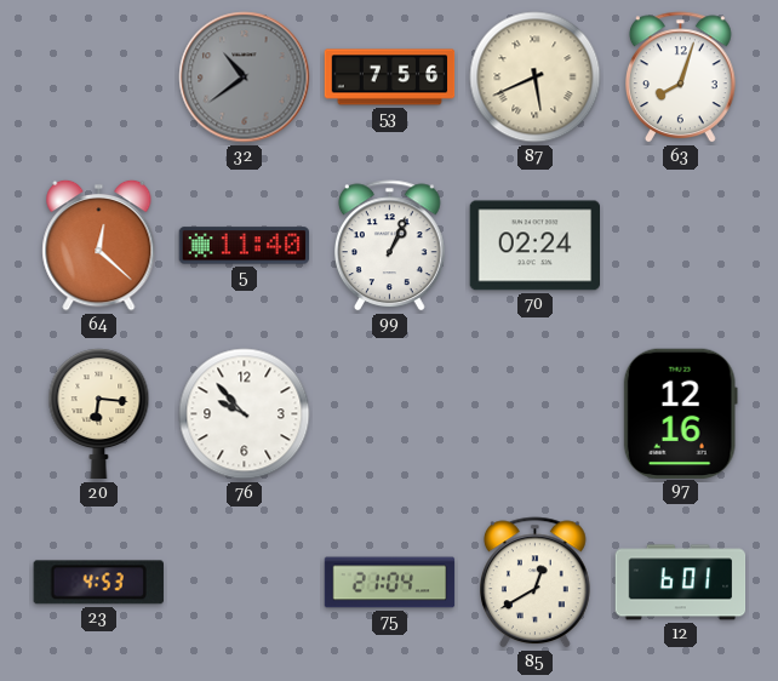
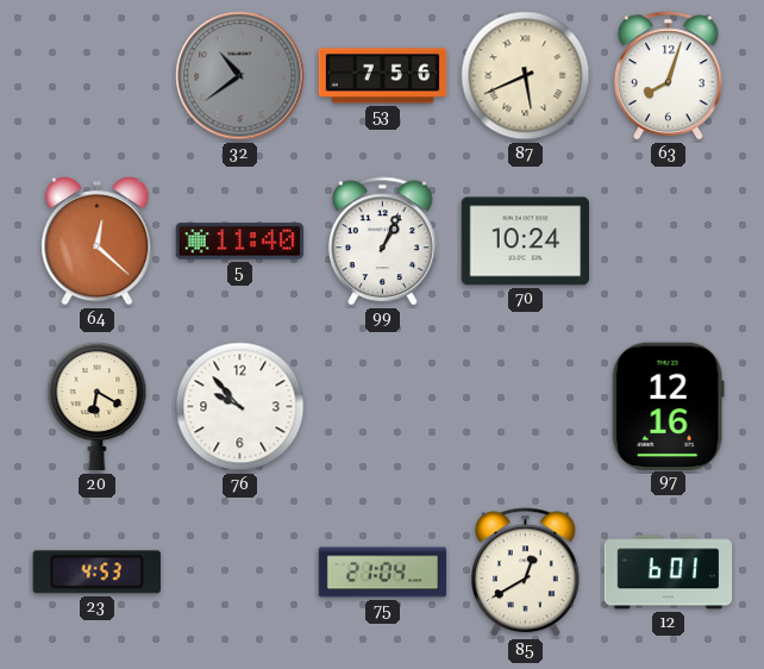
70: 02:24 -> 10:24
20: 6:16 -> 6:20
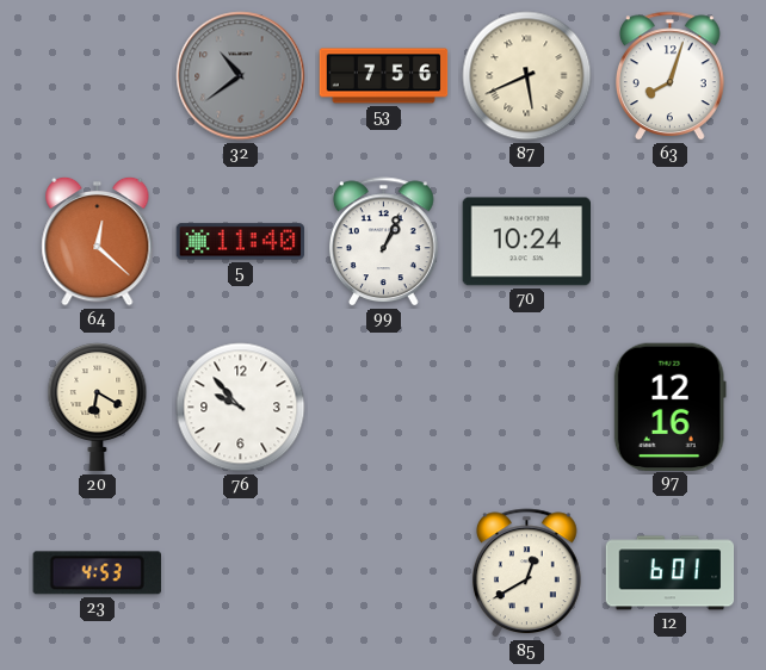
75: 21:04 -> none
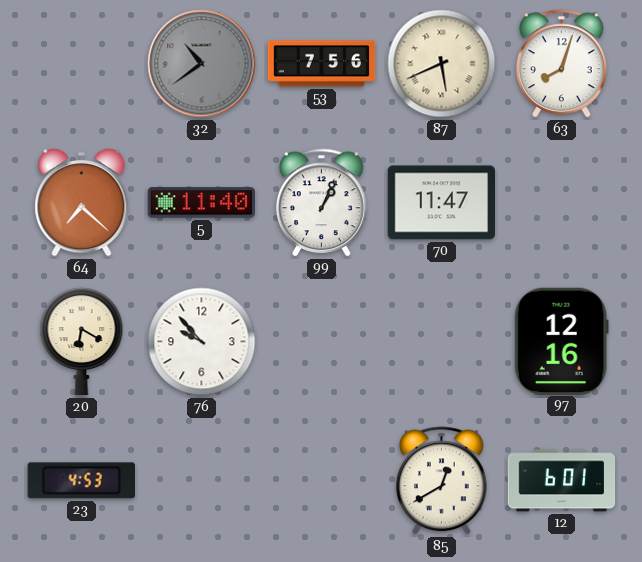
64: 12:22 -> 7:22
70: 10:24 -> 11:47
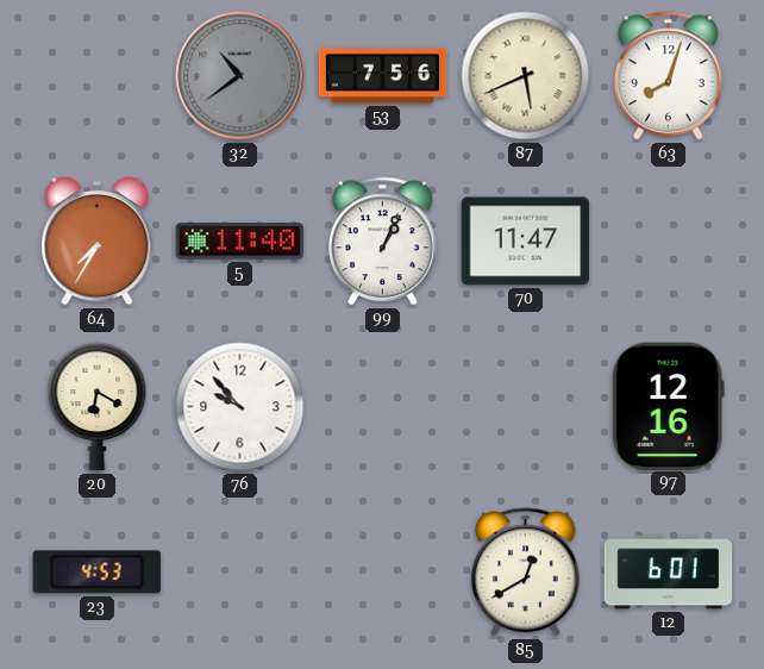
64: 7:22 -> 7:35
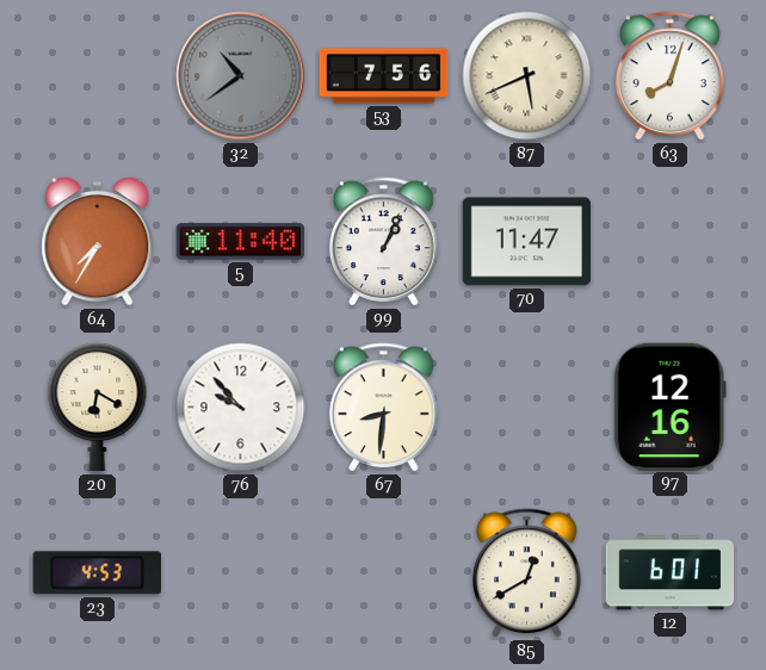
67: none -> 8:31
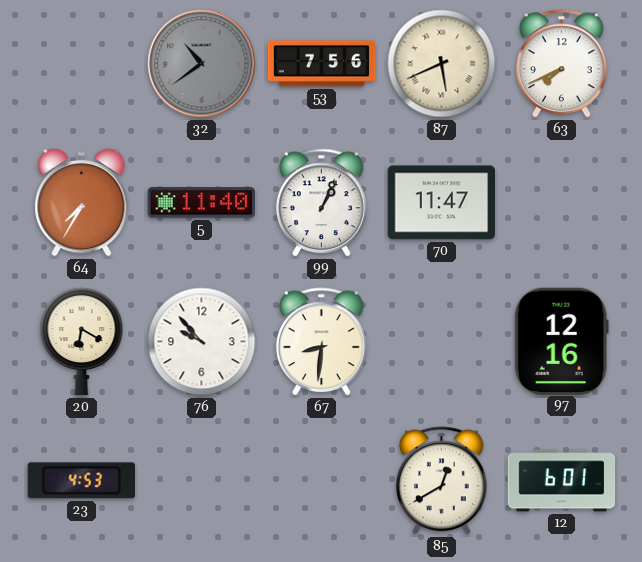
63: 8:03 -> 7:41
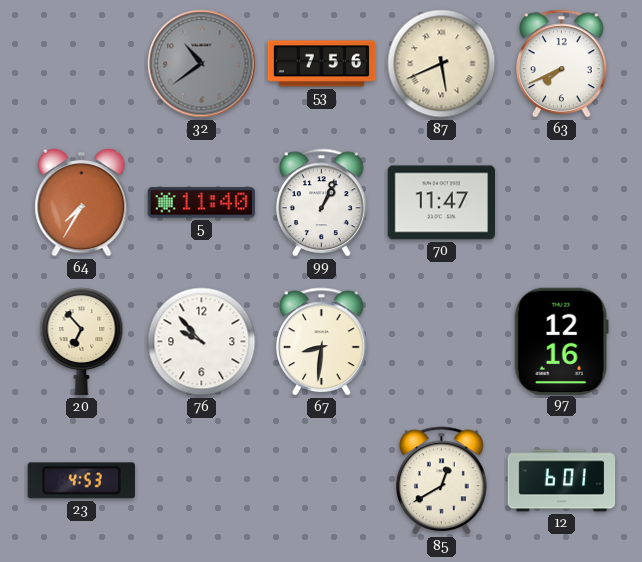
20: 6:20 -> 6:53
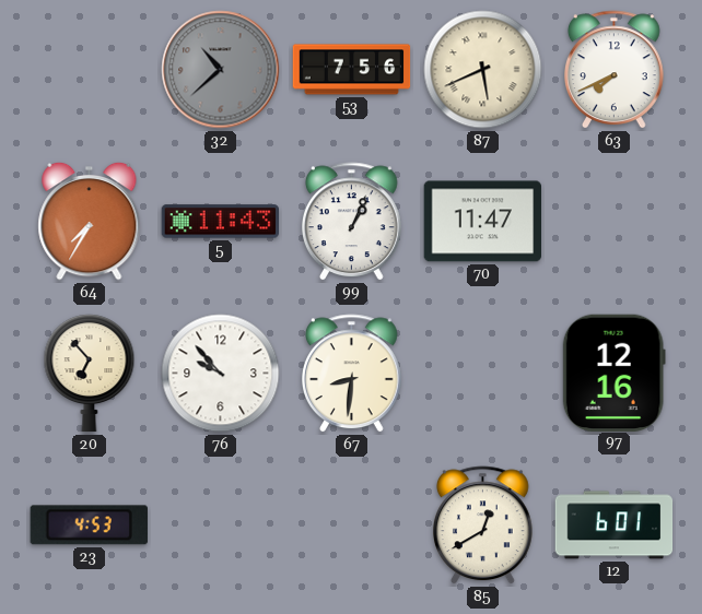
32: 10:39 -> 10:38
5: 11:40 -> 11:43
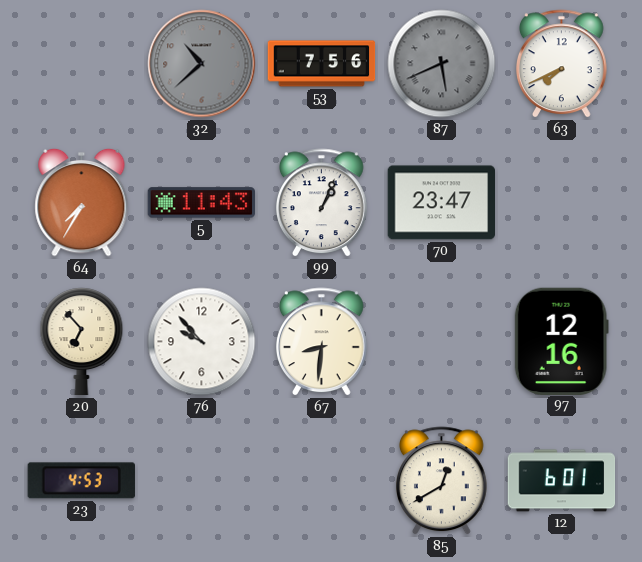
87 dial: cream -> grey
70: 11:47 -> 23:47
